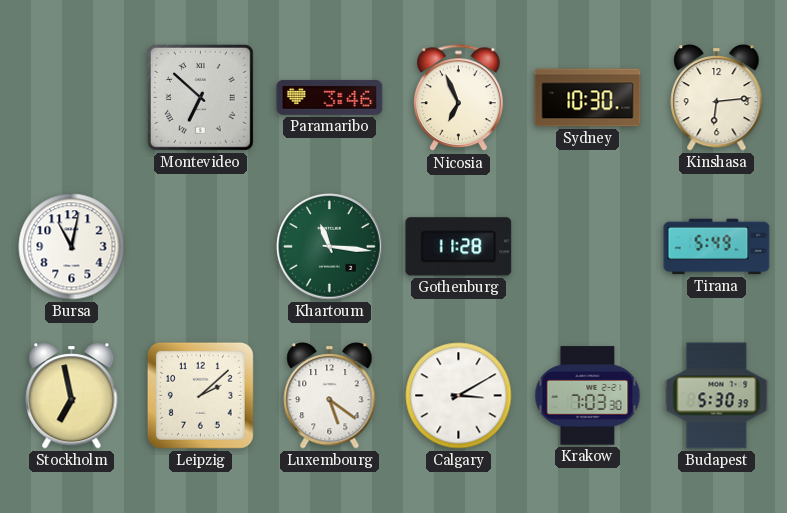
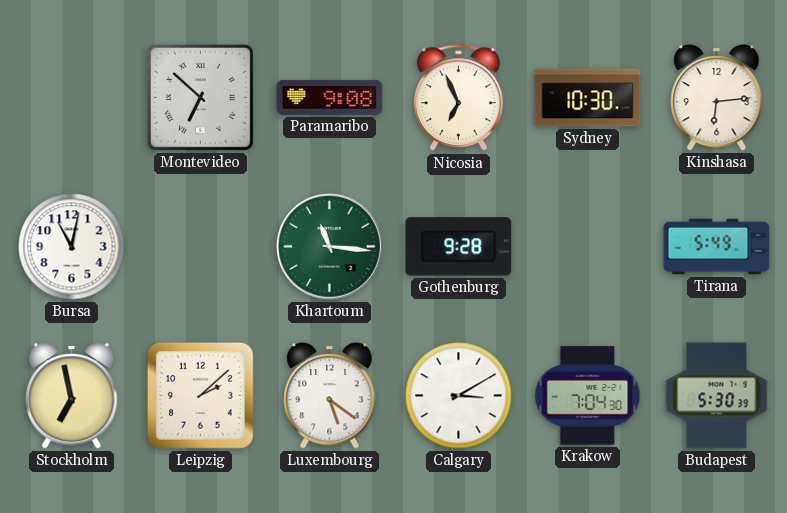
Paramaribo: 3:46 -> 9:08
Gothenburg: 11:28 -> 9:28
Krakow: 7:03 -> 7:04
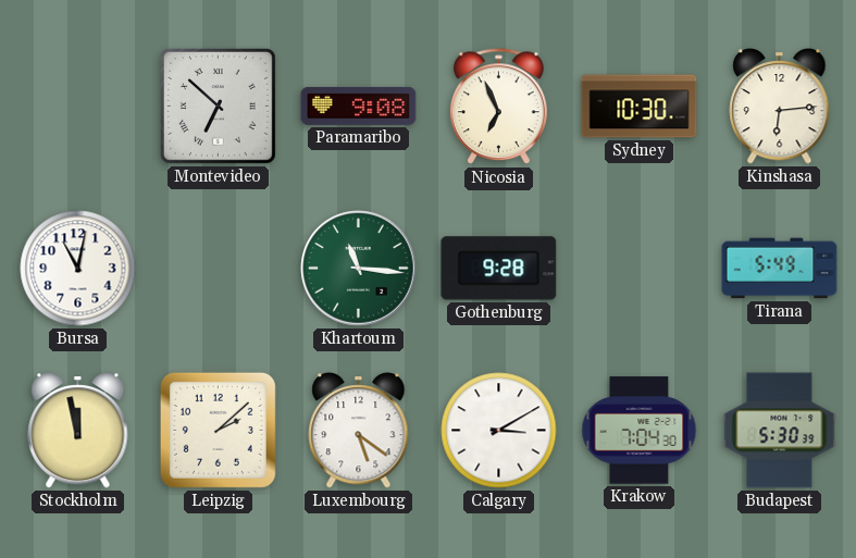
Stockholm: 6:58 -> 11:58
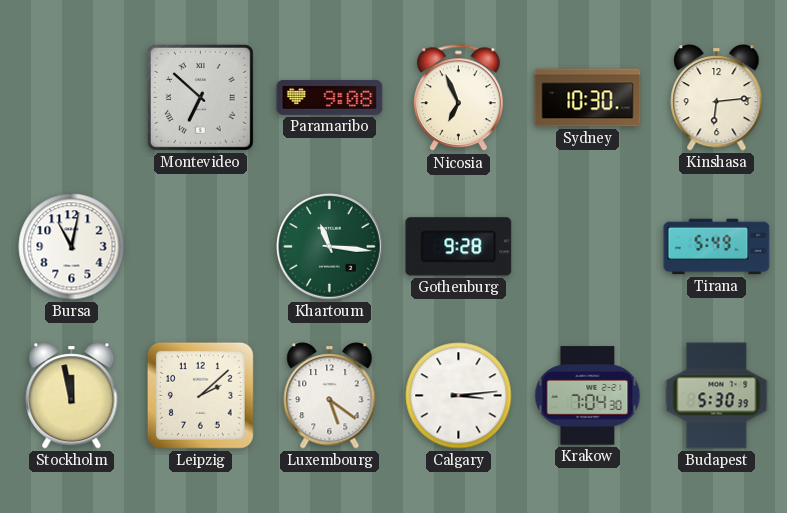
Calgary: 3:10 -> 3:14
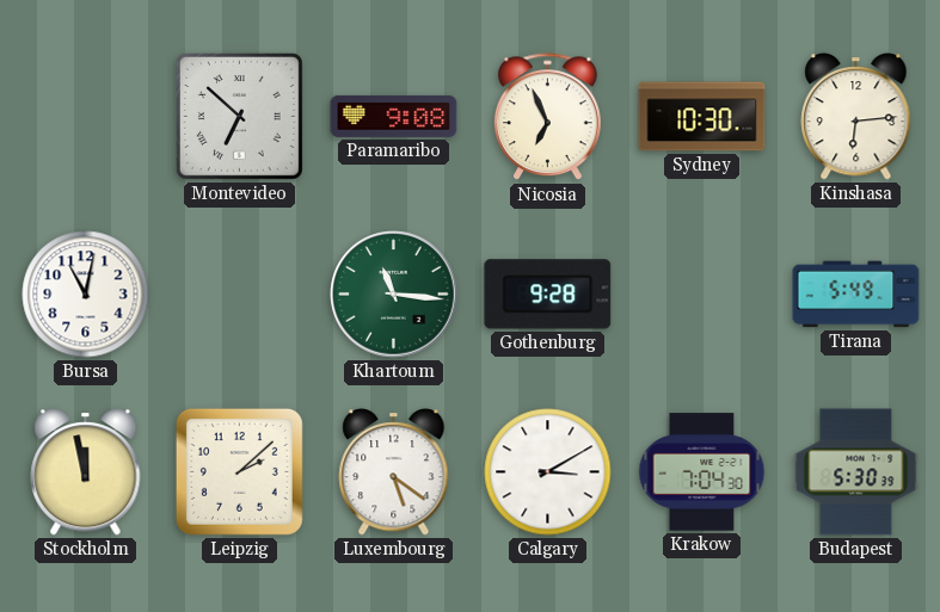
Calgary: 3:14 -> 3:10
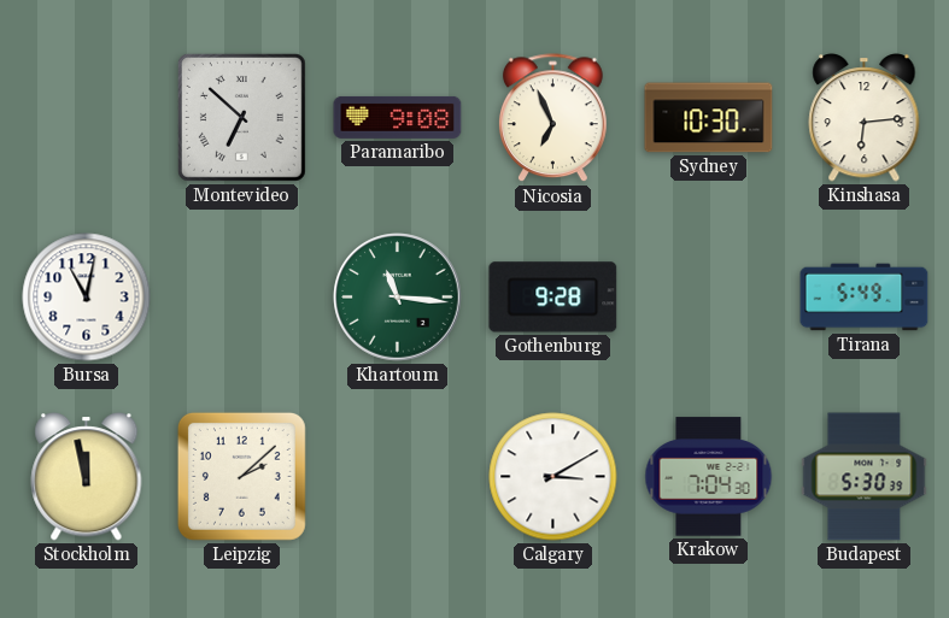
Luxembourg: 5:21 -> none
